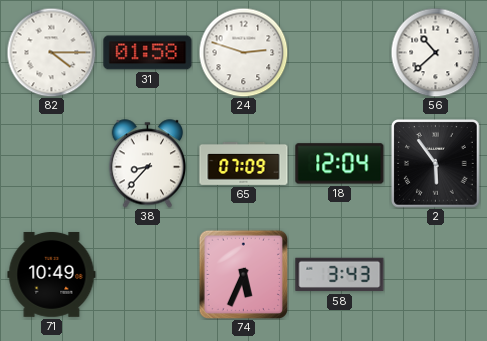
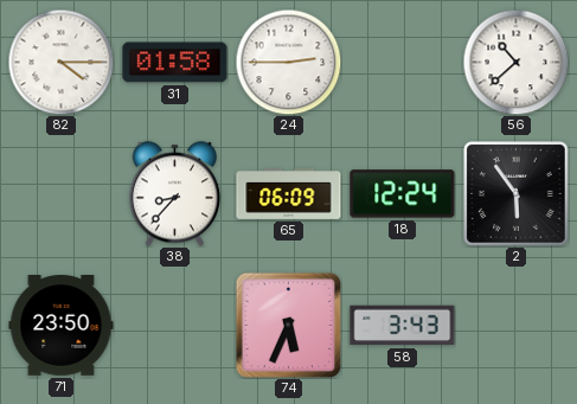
24: 2:48 -> 2:45
65: 07:09 -> 06:09
18: 12:04 -> 12:24
71: 10:49 -> 23:50
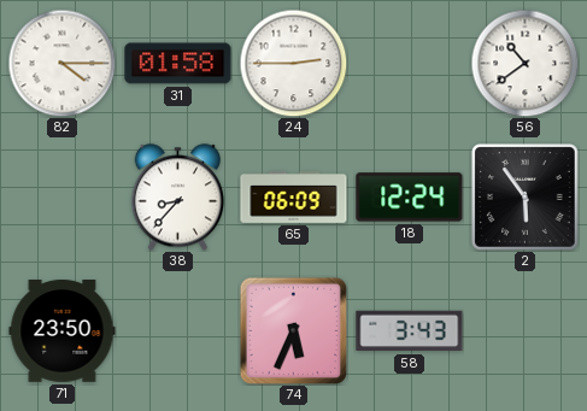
56: 10:38 -> 10:39
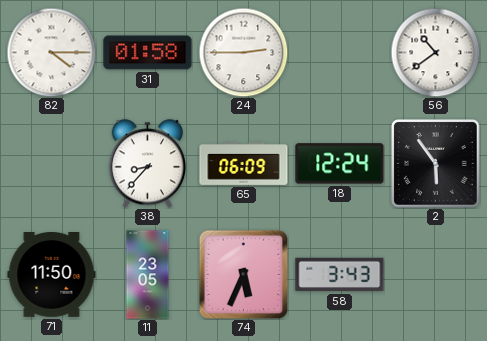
71: 23:50 -> 11:50
11: none -> 23:05
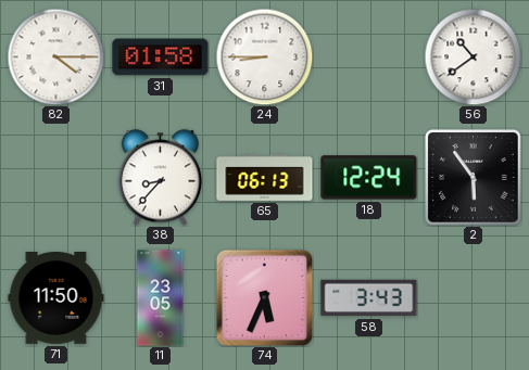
24: 2:45 -> 8:45
65: 06:09 -> 06:13
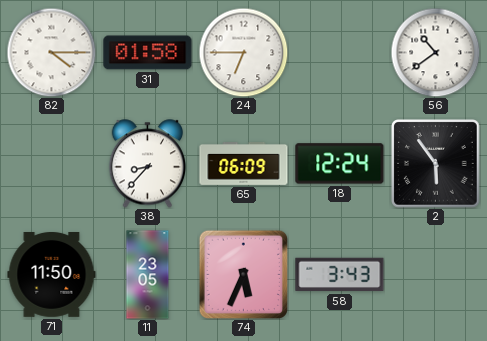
24: 8:45 -> 6:45
65: 06:13 -> 06:09
